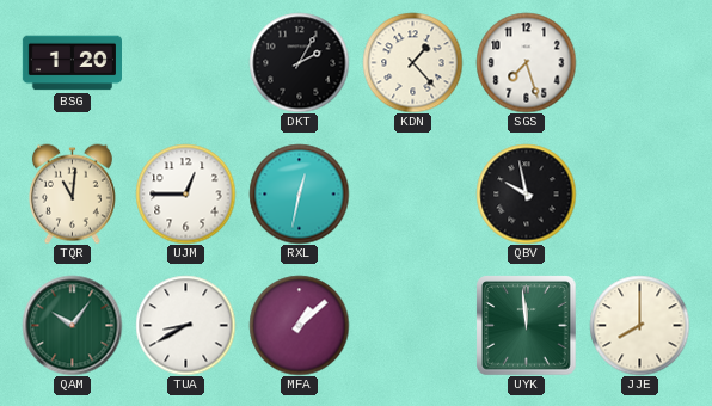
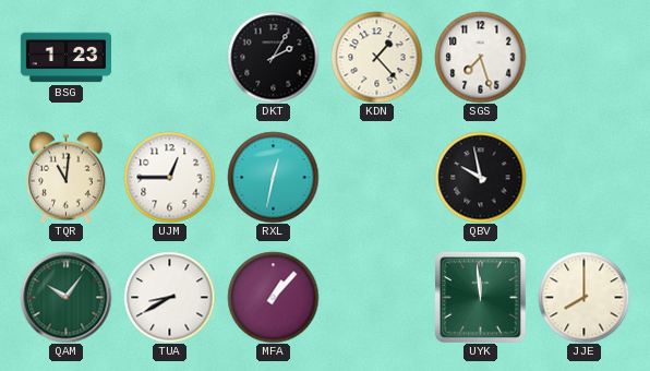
BSG: 1:20 -> 1:23
MFA: 1:08 -> 1:07
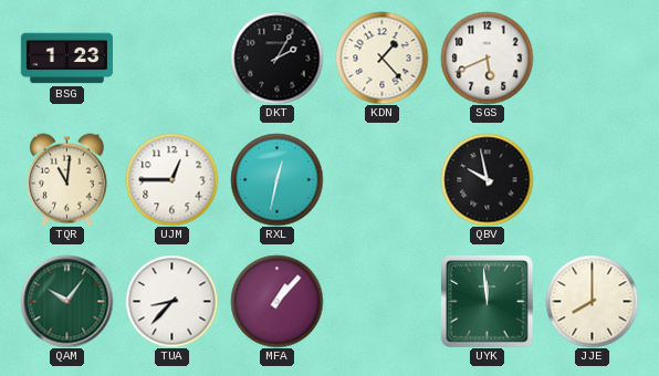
SGS: 7:27 -> 5:41
TUA: 8:40 -> 8:37
